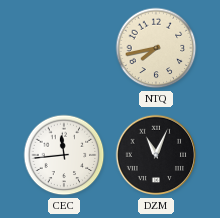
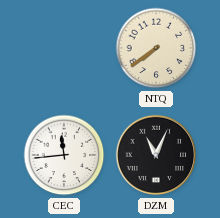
NTQ: 7:43 -> 7:39
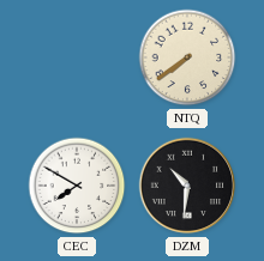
CEC: 11:44 -> 7:50
DZM: 11:04 -> 10:31
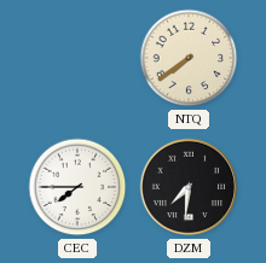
CEC: 7:50 -> 7:45
DZM: 10:31 -> 7:31
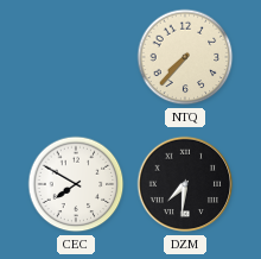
NTQ: 7:39 -> 7:37
CEC: 7:45 -> 7:50
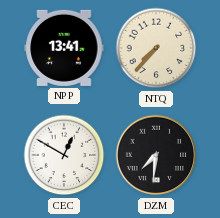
NPP: none -> 13:41
CEC: 7:50 -> 12:50
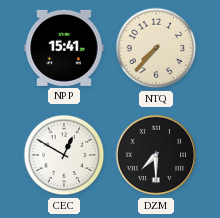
NPP: 13:41 -> 15:41
DZM: 7:31 -> 7:30
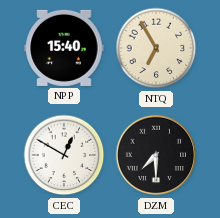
NPP: 15:41 -> 15:40
NTQ: 7:37 -> 6:55
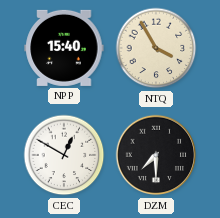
NTQ: 6:55 -> 3:55
